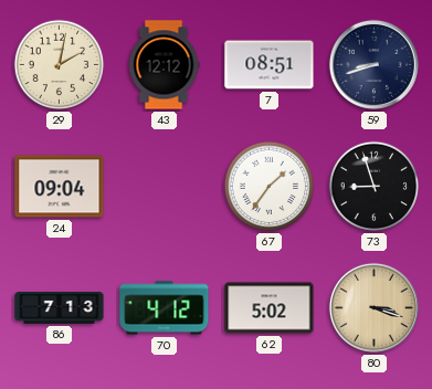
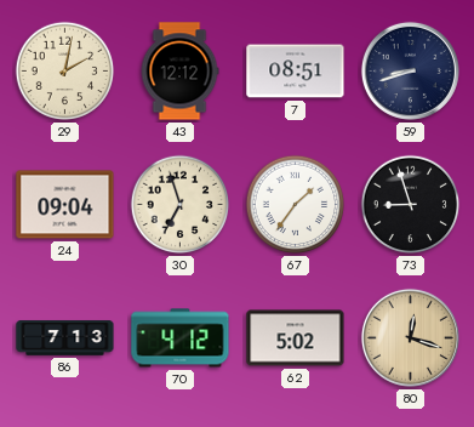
30: none -> 6:57
80: 3:18 -> 12:18
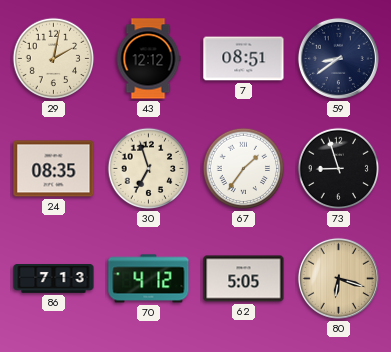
59: 8:42 -> 8:39
24: 09:04 -> 08:35
62: 5:02 -> 5:05
80: 12:18 -> 6:18
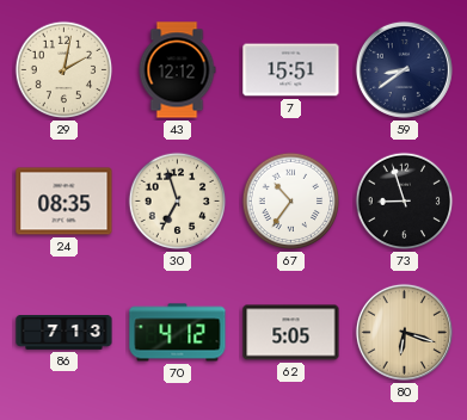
7: 08:51 -> 15:51
67: 1:36 -> 10:36
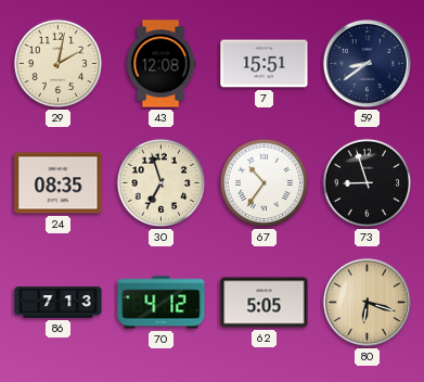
43: 12:12 -> 12:08
